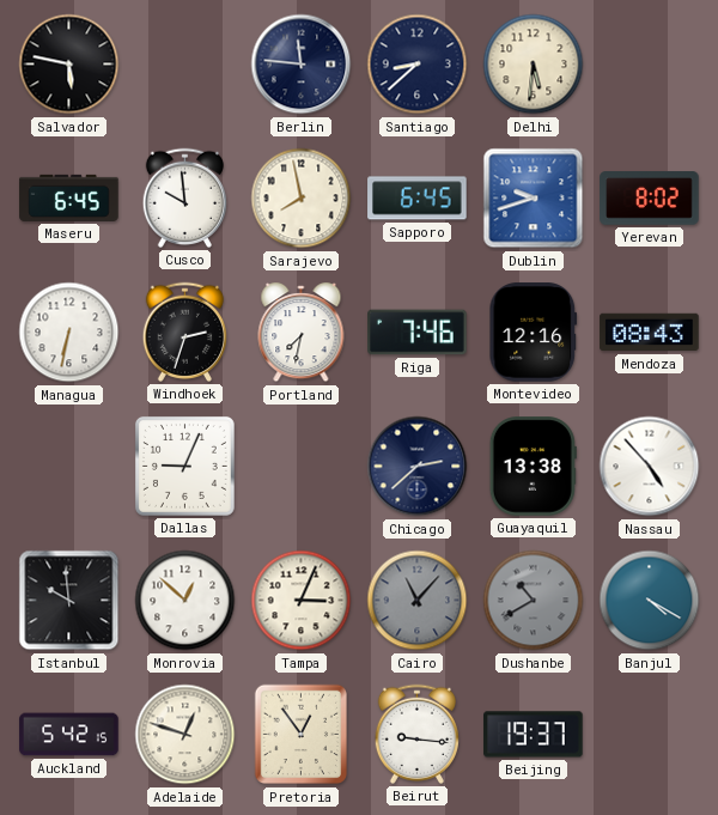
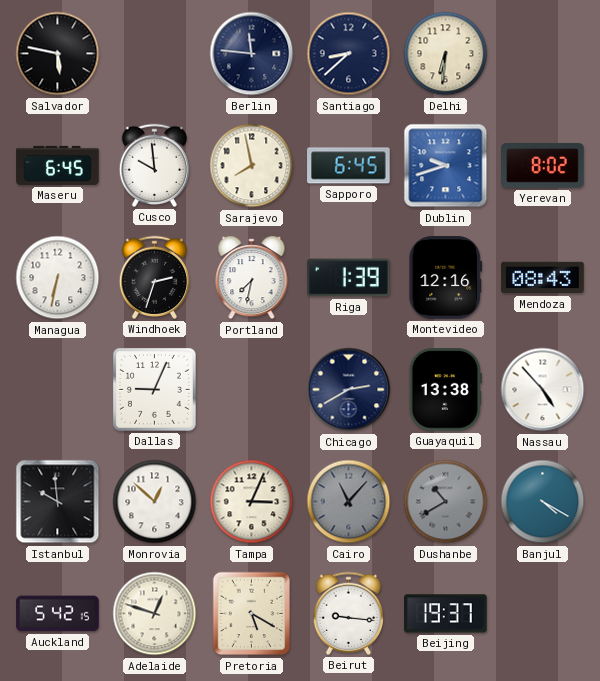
Delhi: 5:31 -> 6:31
Riga: 7:46 -> 1:39
Chicago: 2:38 -> 2:40
Pretoria: 12:54 -> 5:20
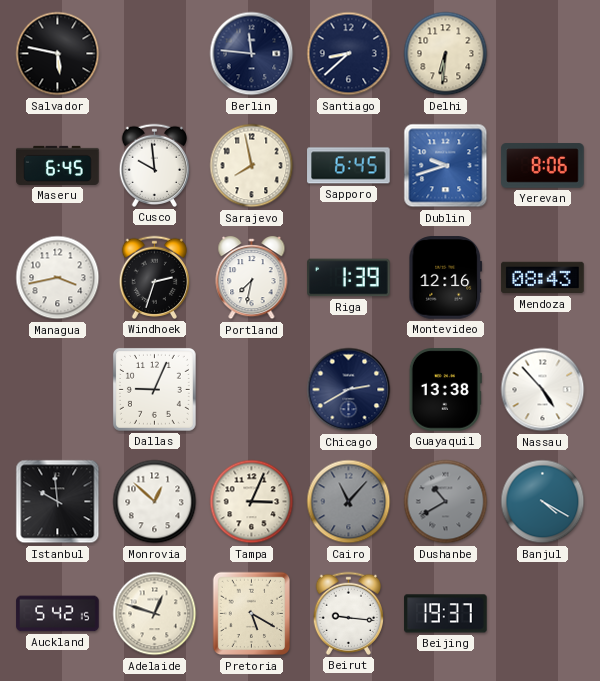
Yerevan: 8:02 -> 8:06
Managua: 6:32 -> 3:43
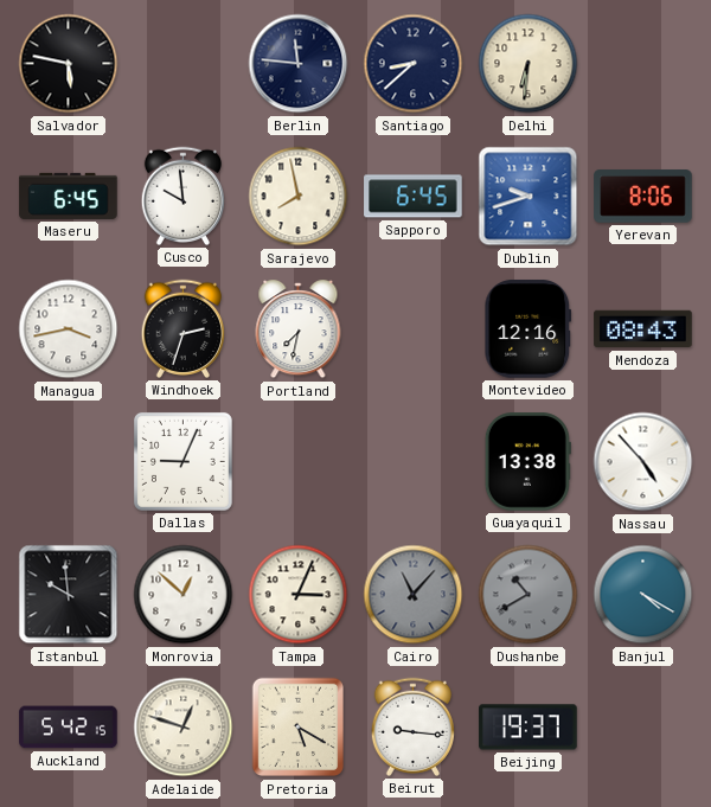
Riga: 1:39 -> none
Chicago: 2:40 -> none
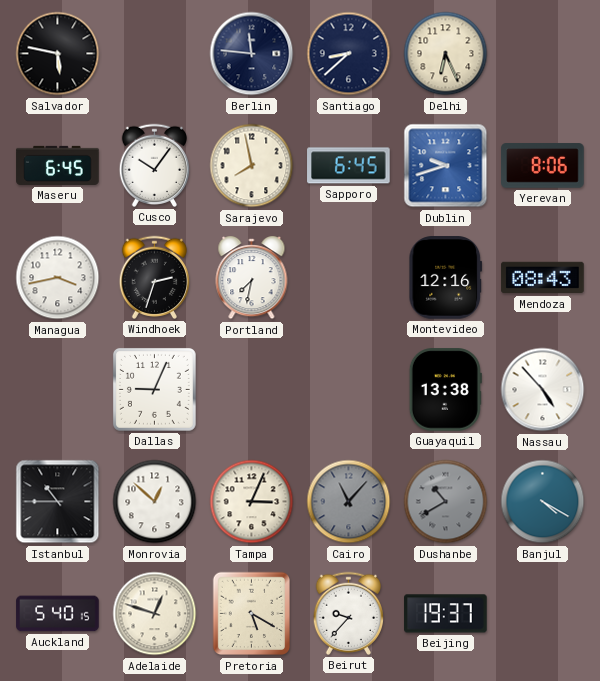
Delhi: 6:31 -> 6:26
Cusco: 9:59 -> 10:06
Istanbul: 9:59 -> 10:45
Auckland: 5:42 -> 5:40
Beirut: 9:16 -> 9:37
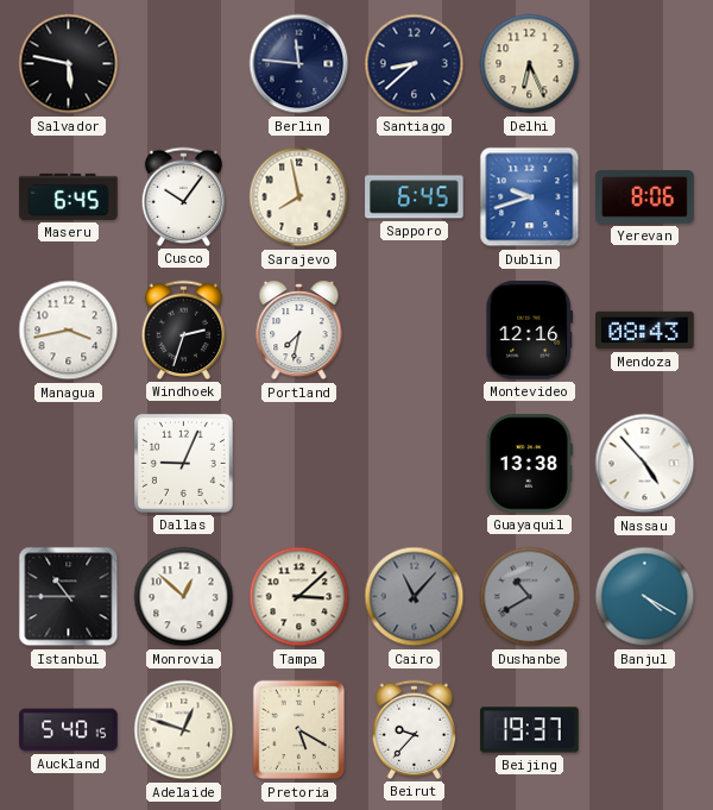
Tampa: 3:04 -> 3:08
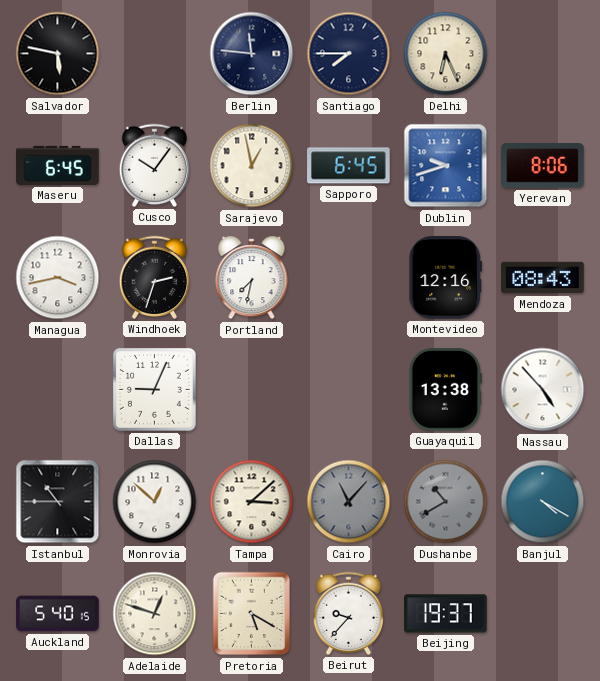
Santiago: 8:38 -> 7:45
Sarajevo: 7:58 -> 12:58
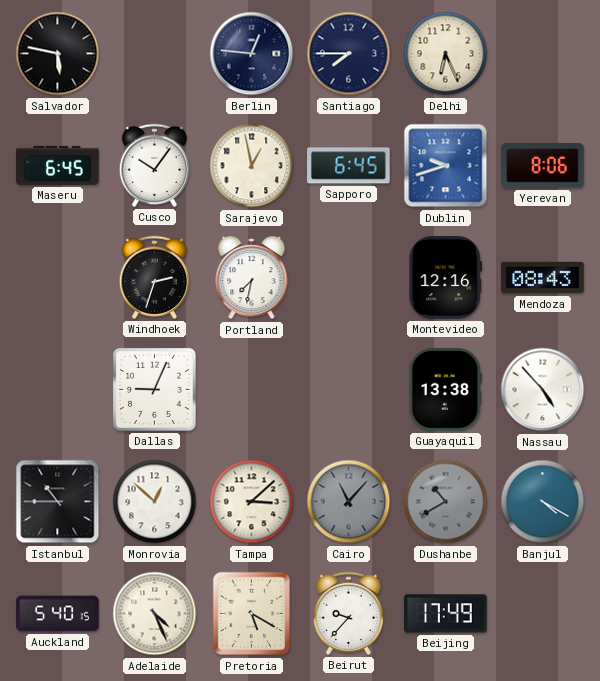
Berlin: 11:46 -> 12:46
Managua: 3:43 -> none
Adelaide: 12:48 -> 4:26
Beijing: 19:37 -> 17:49
